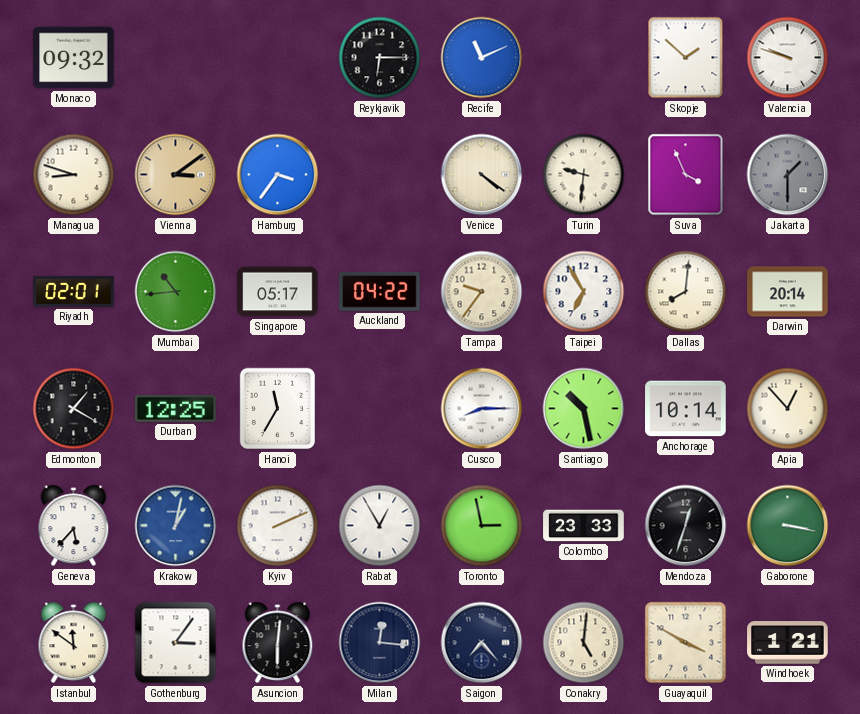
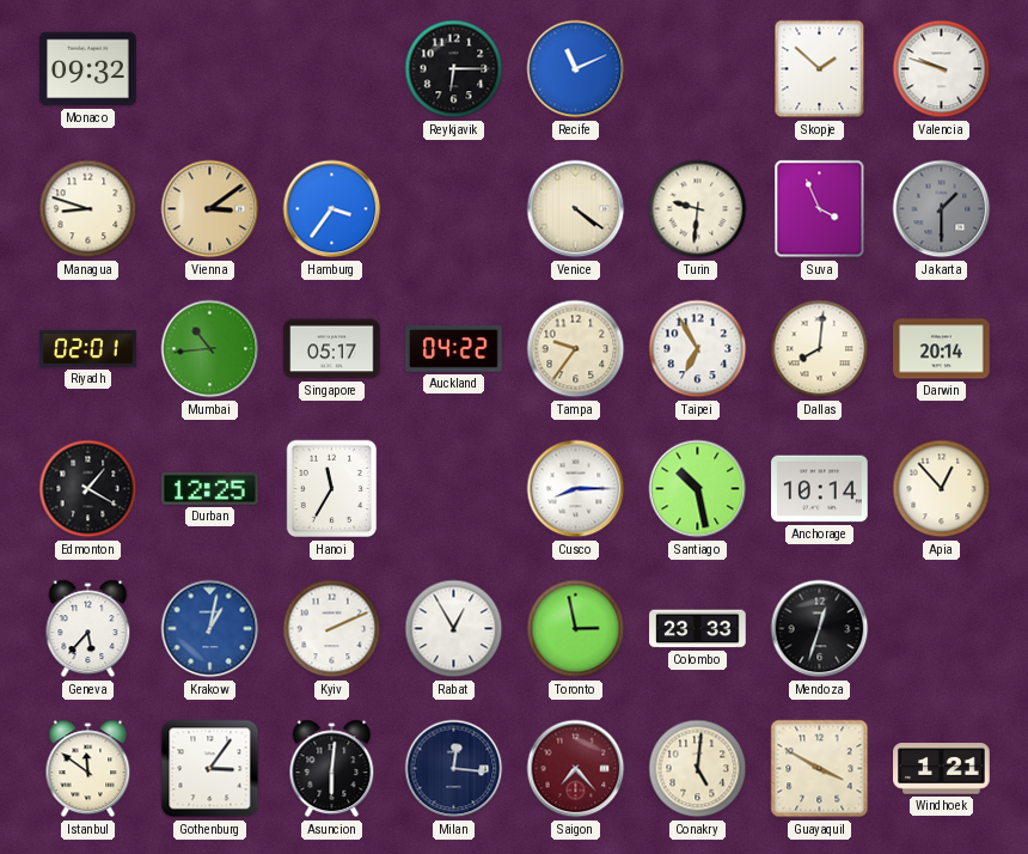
Gaborone: 3:17 -> none
Saigon dial: navy -> burgundy
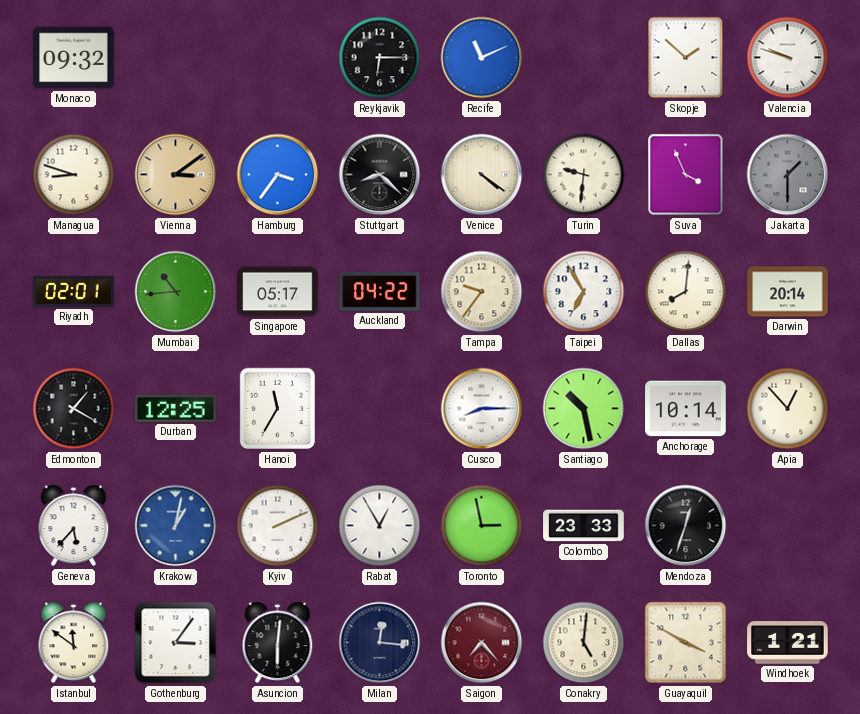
Stuttgart: none -> 8:22
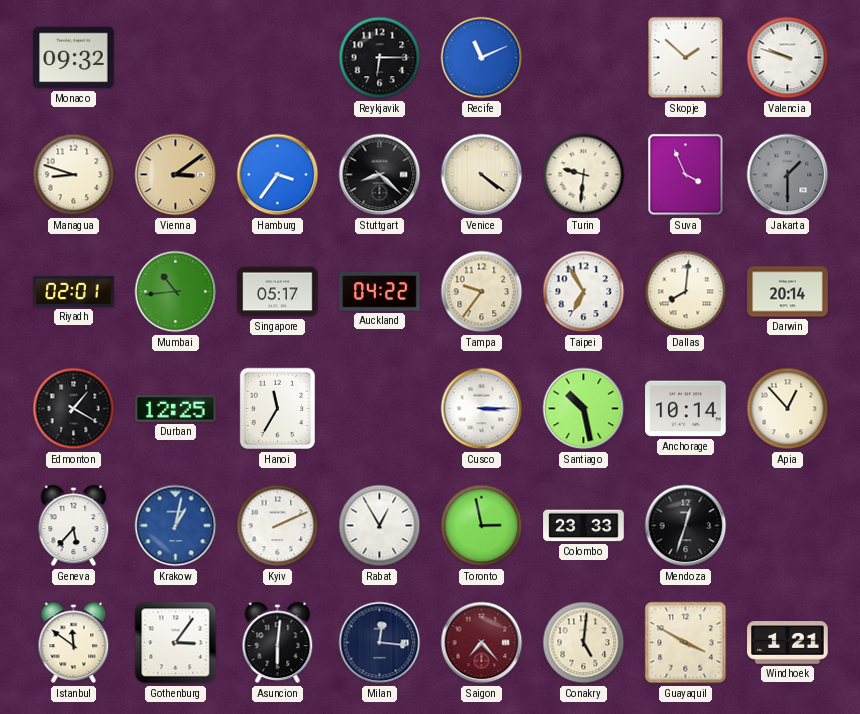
Cusco: 8:15 -> 3:15
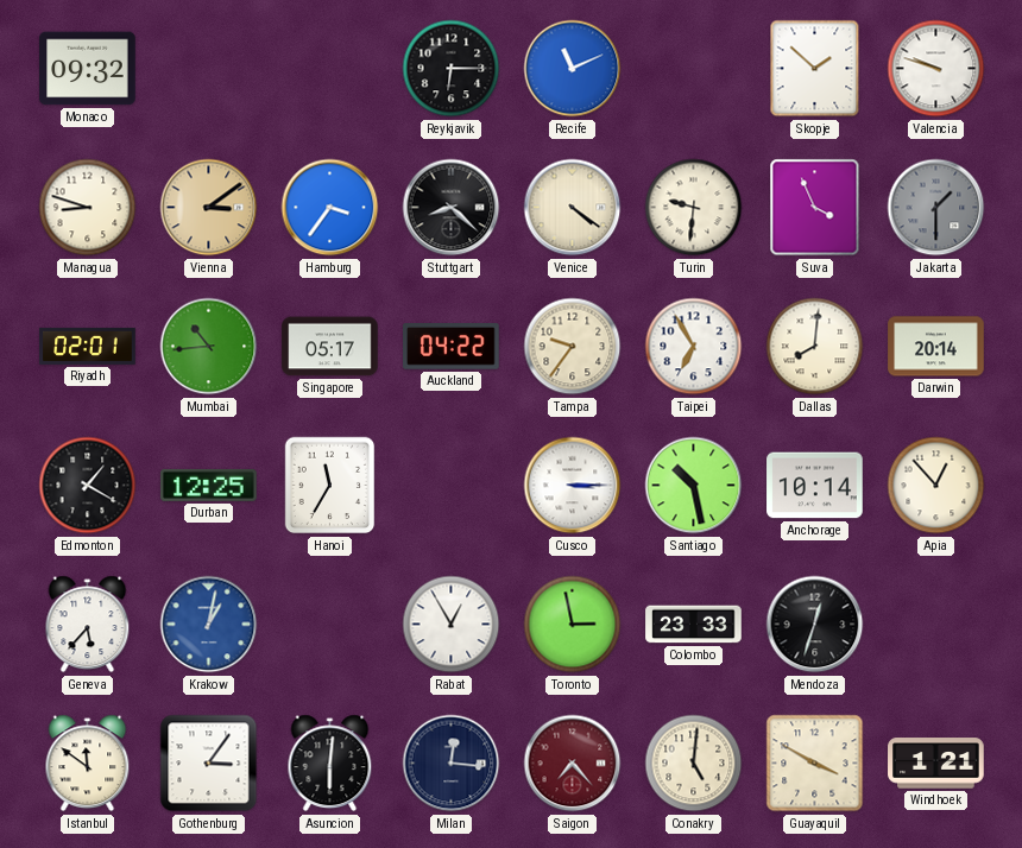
Kyiv: 2:11 -> none
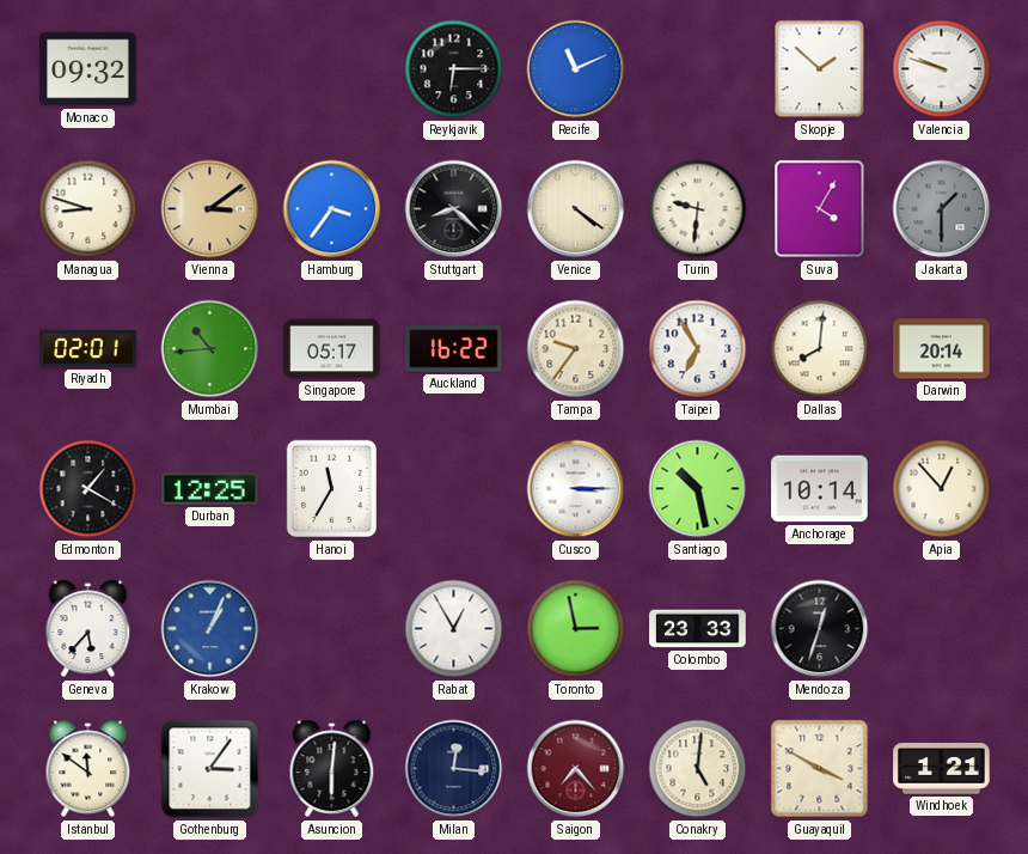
Suva: 3:56 -> 4:05
Auckland: 04:22 -> 16:22
Krakow: 1:02 -> 1:04
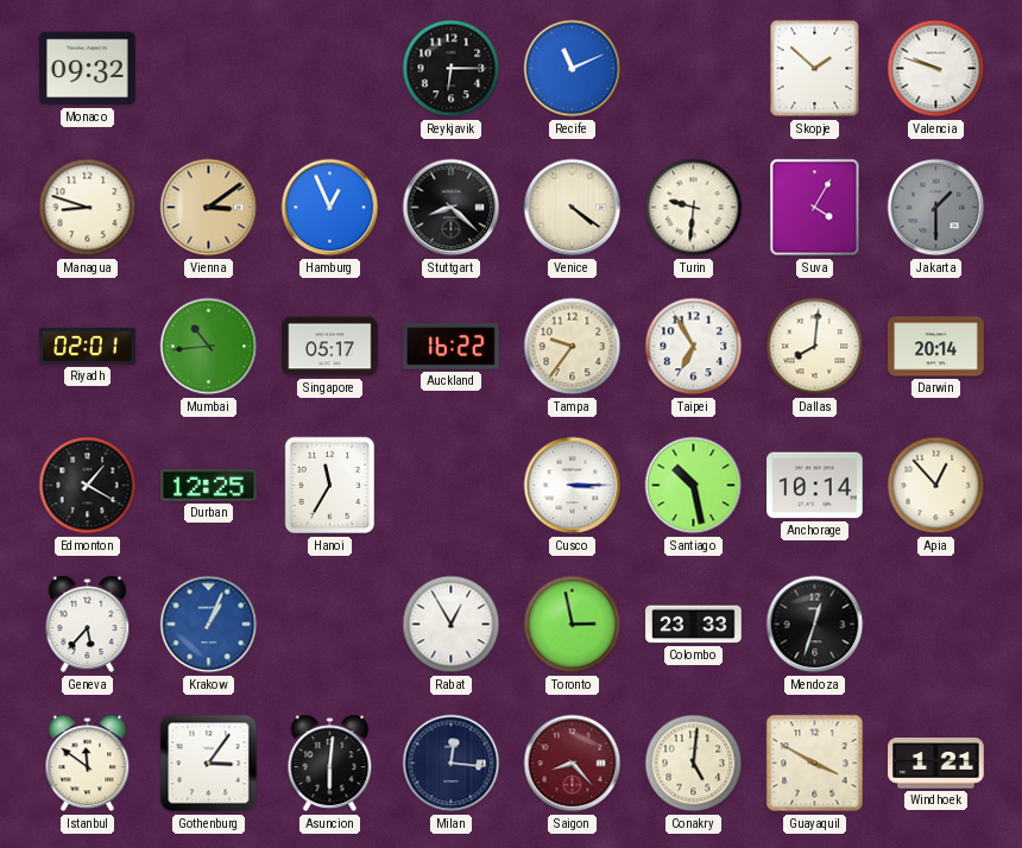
Hamburg: 3:36 -> 12:56
Saigon: 7:23 -> 8:23
